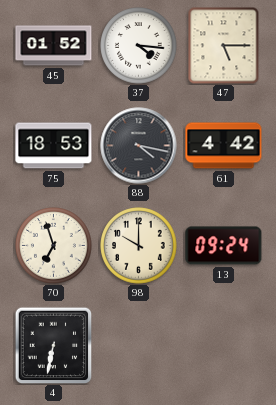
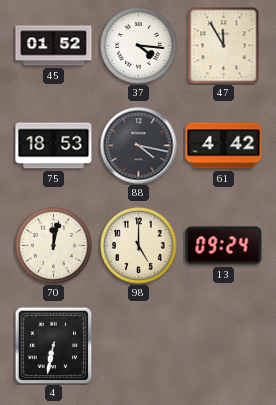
47: 5:15 -> 11:55
70: 6:57 -> 12:02
98: 10:00 -> 5:00
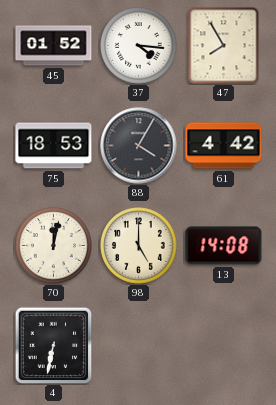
47: 11:55 -> 7:55
88: 4:17 -> 4:05
13: 09:24 -> 14:08
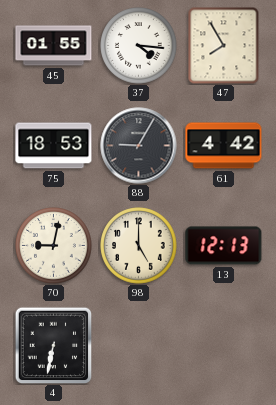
45: 01:52 -> 01:55
88: 4:05 -> 9:05
70: 12:02 -> 9:02
13: 14:08 -> 12:13
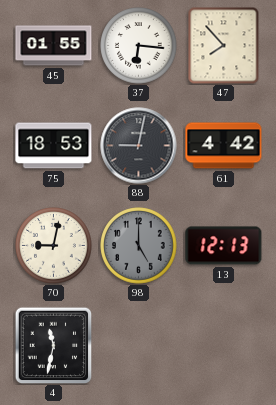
37: 4:16 -> 6:16
47: 7:55 -> 7:53
88: 9:05 -> 9:02
98 dial: cream -> grey
4: 6:32 -> 11:32
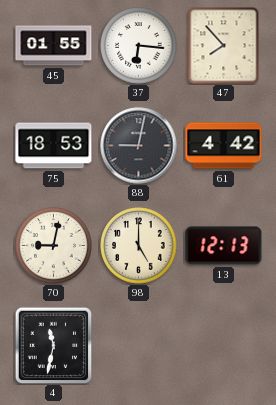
98 dial: grey -> cream
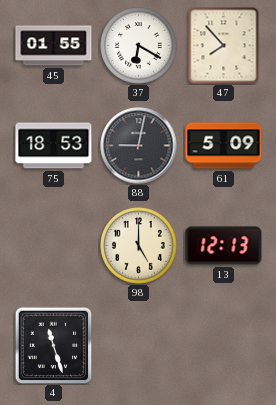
37: 6:16 -> 6:20
61: 4:42 -> 5:09
70: 9:02 -> none
4: 11:32 -> 11:27
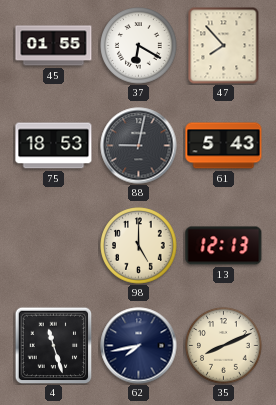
61: 5:09 -> 5:43
62: none -> 7:43
35: none -> 8:11
